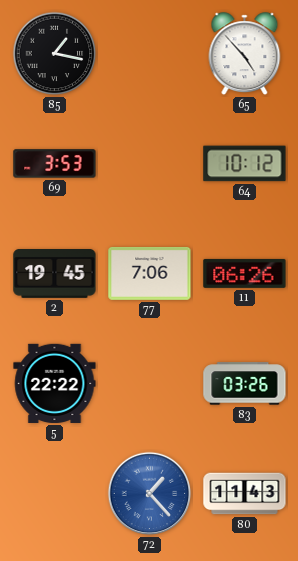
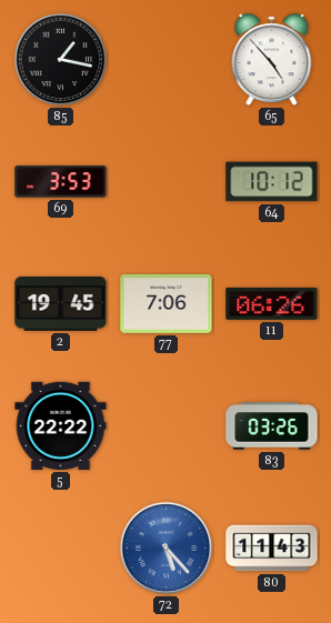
72: 1:23 -> 5:23
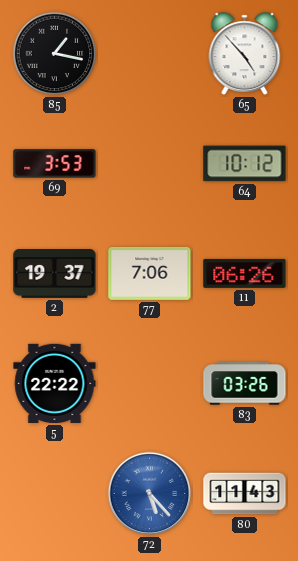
2: 19:45 -> 19:37
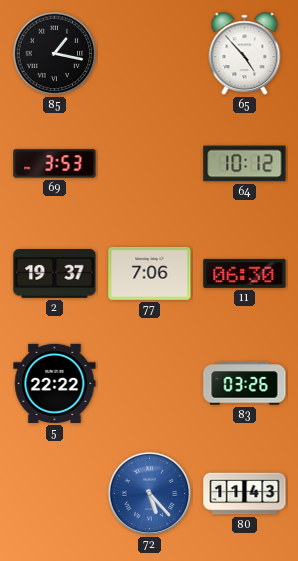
11: 06:26 -> 06:30
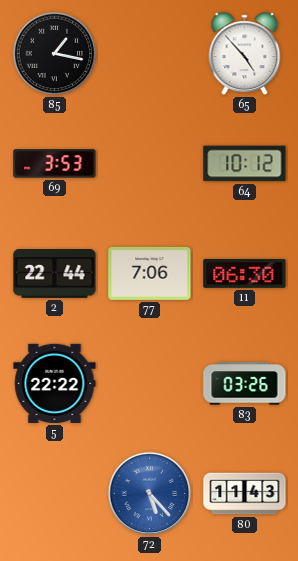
2: 19:37 -> 22:44
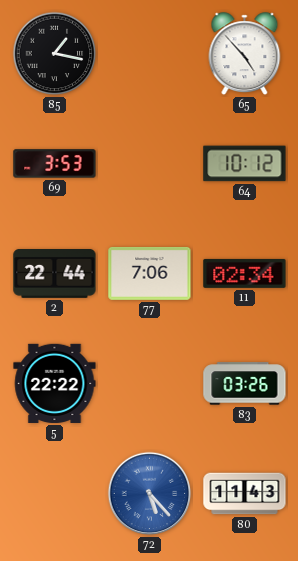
11: 06:30 -> 02:34
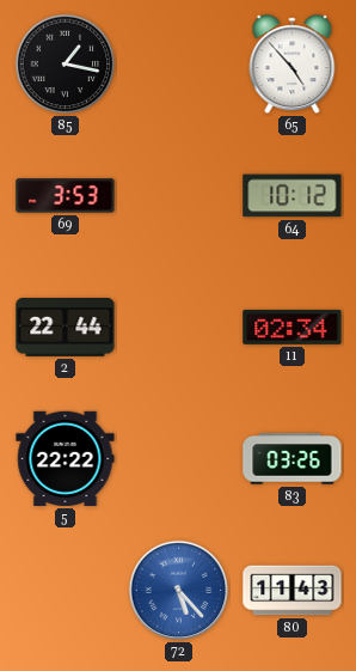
77: 7:06 -> none
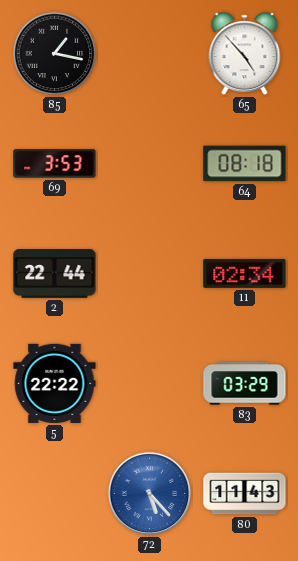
64: 10:12 -> 08:18
83: 03:26 -> 03:29
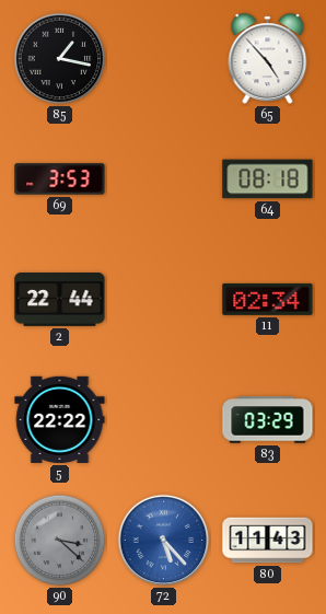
90: none -> 3:22
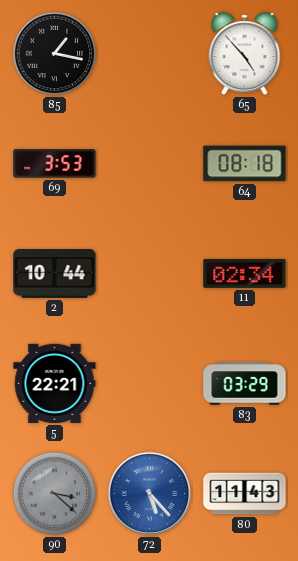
2: 22:44 -> 10:44
5: 22:22 -> 22:21
